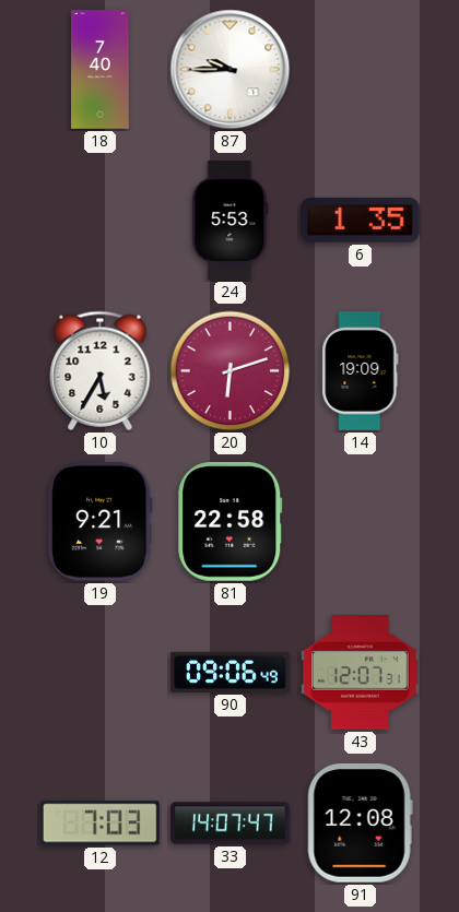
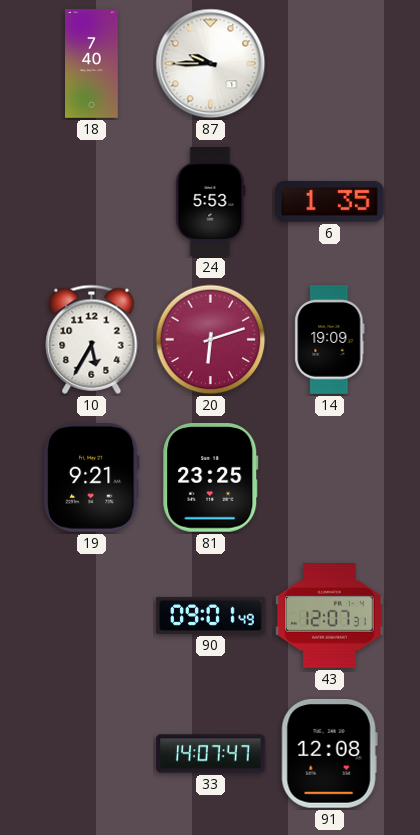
81: 22:58 -> 23:25
90: 09:06 -> 09:01
12: 7:03 -> none
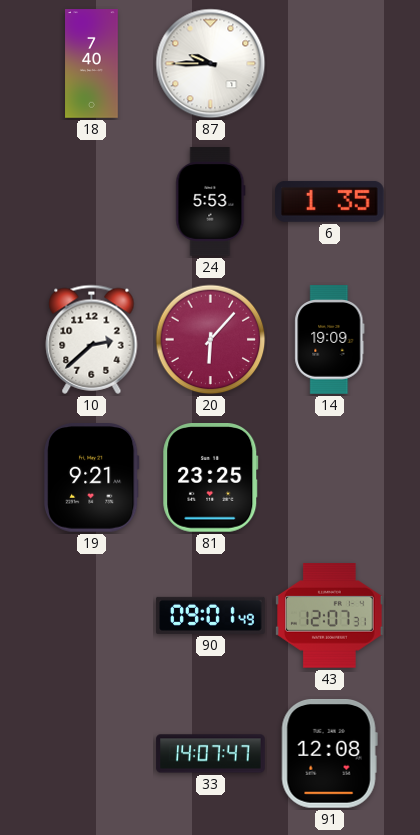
10: 5:35 -> 2:38
20: 6:12 -> 6:07
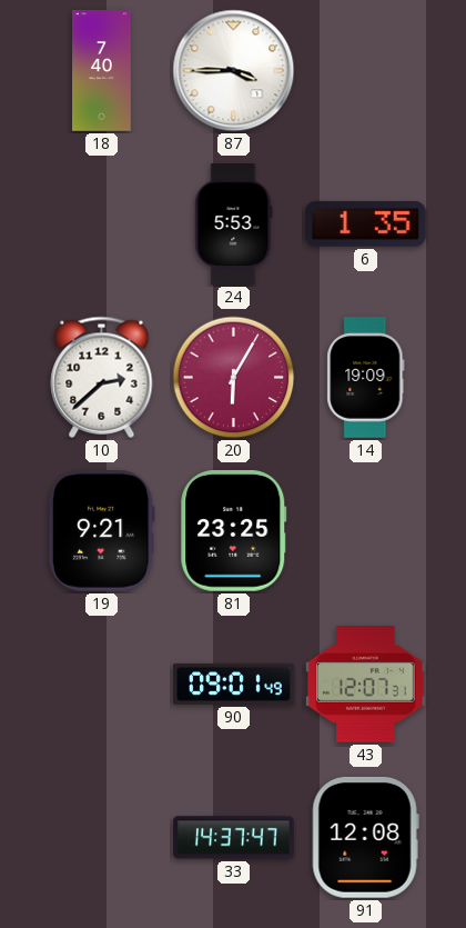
87: 9:45 -> 3:45
20: 6:07 -> 6:05
33: 14:07 -> 14:37
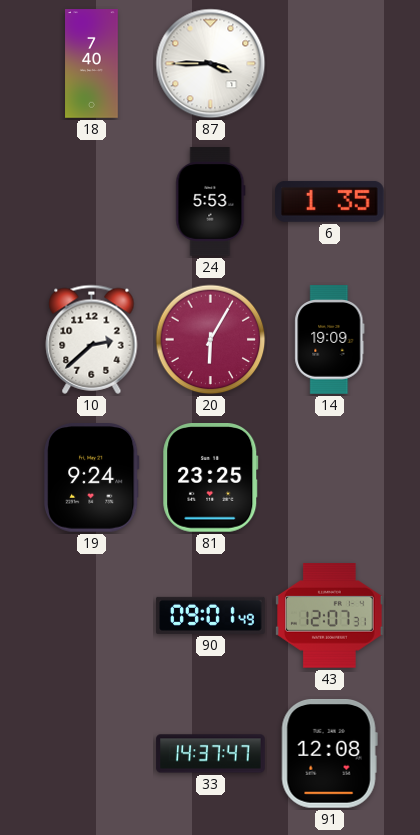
19: 9:21 -> 9:24
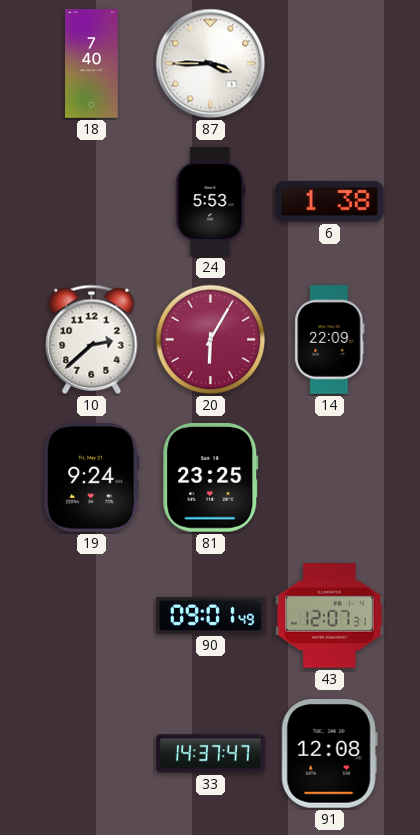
6: 1:35 -> 1:38
14: 19:09 -> 22:09
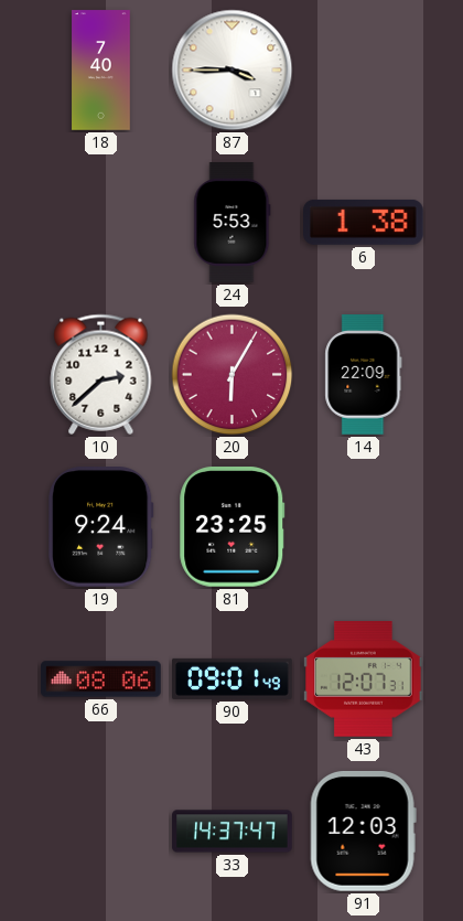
66: none -> 08:06
91: 12:08 -> 12:03
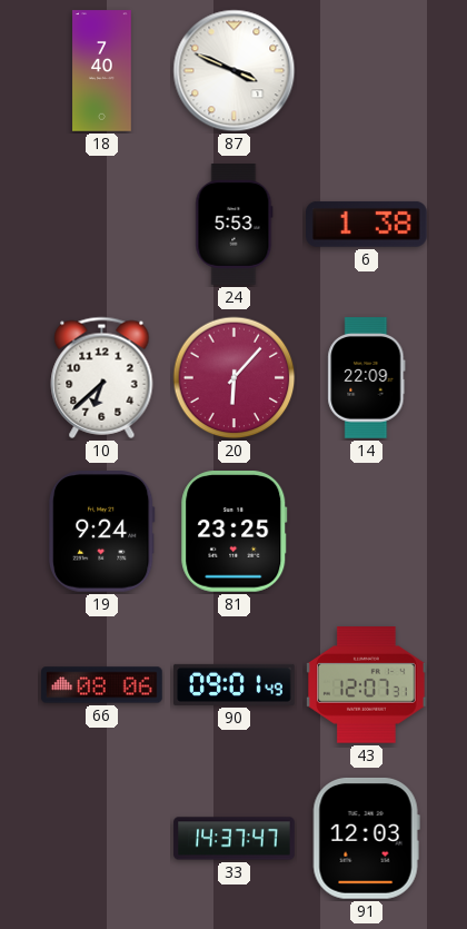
87: 3:45 -> 3:49
10: 2:38 -> 6:38
20: 6:05 -> 6:07
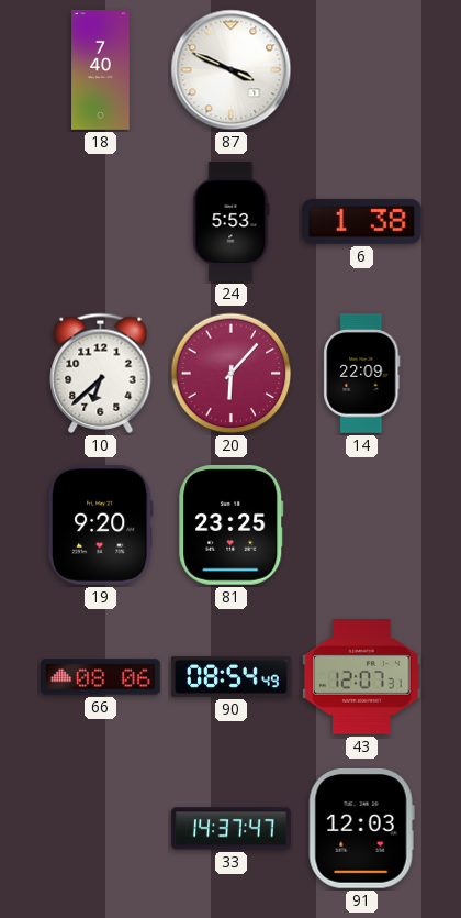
19: 9:24 -> 9:20
90: 09:01 -> 08:54
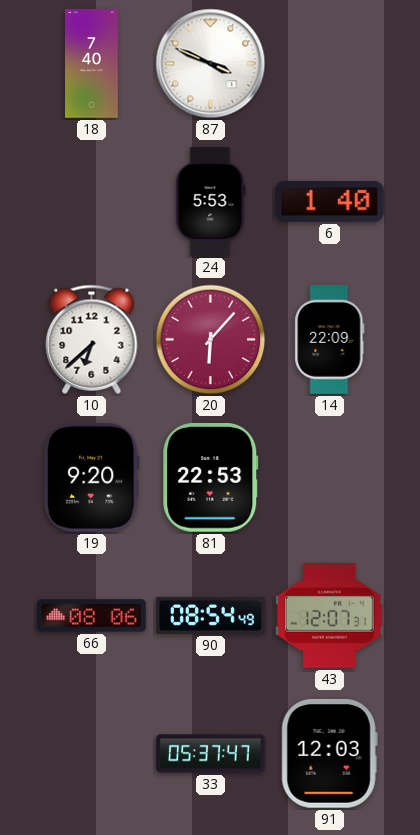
6: 1:38 -> 1:40
81: 23:25 -> 22:53
33: 14:37 -> 05:37
